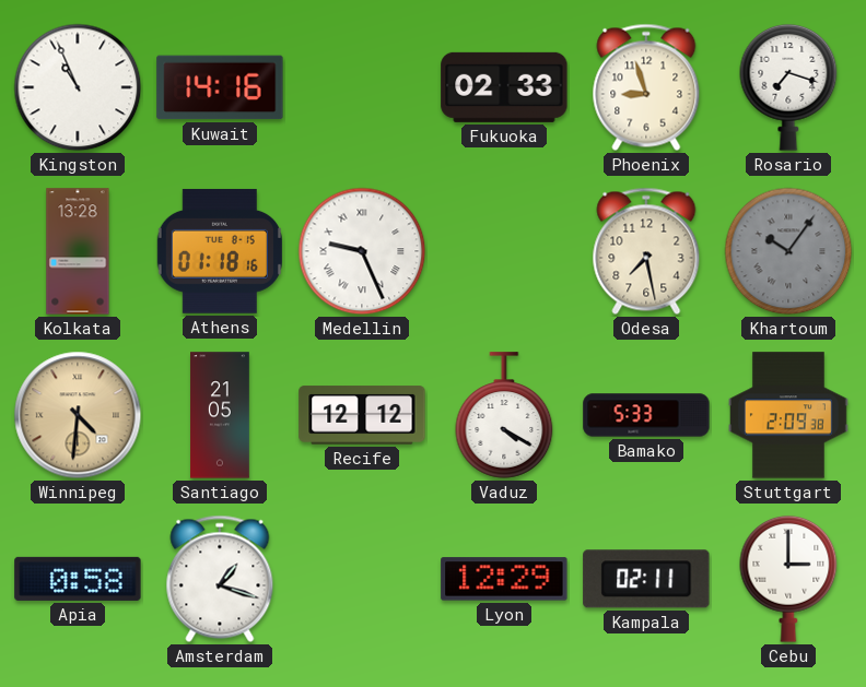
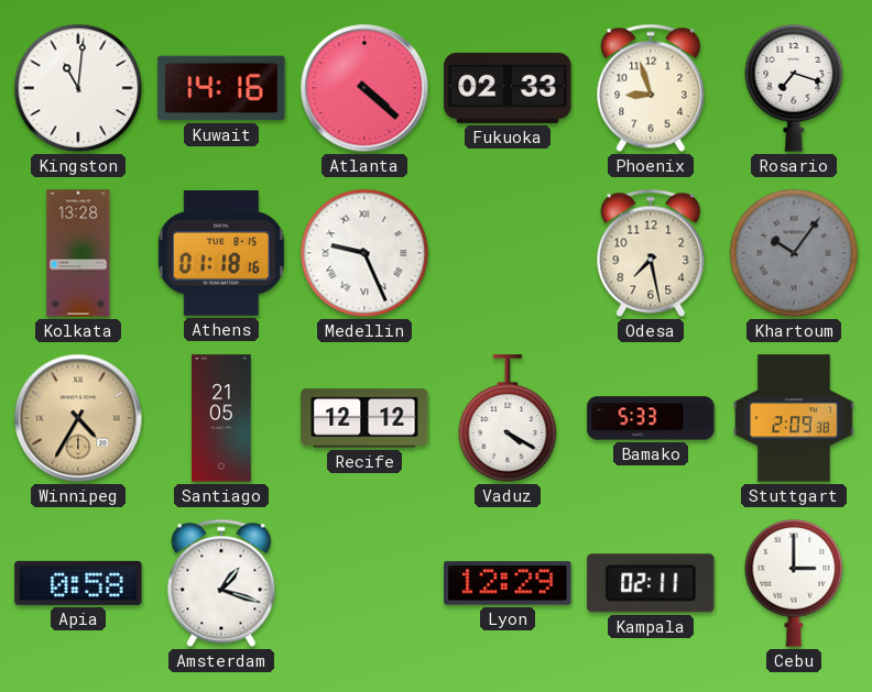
Kingston: 10:56 -> 11:01
Atlanta: none -> 4:22
Winnipeg: 4:31 -> 4:35
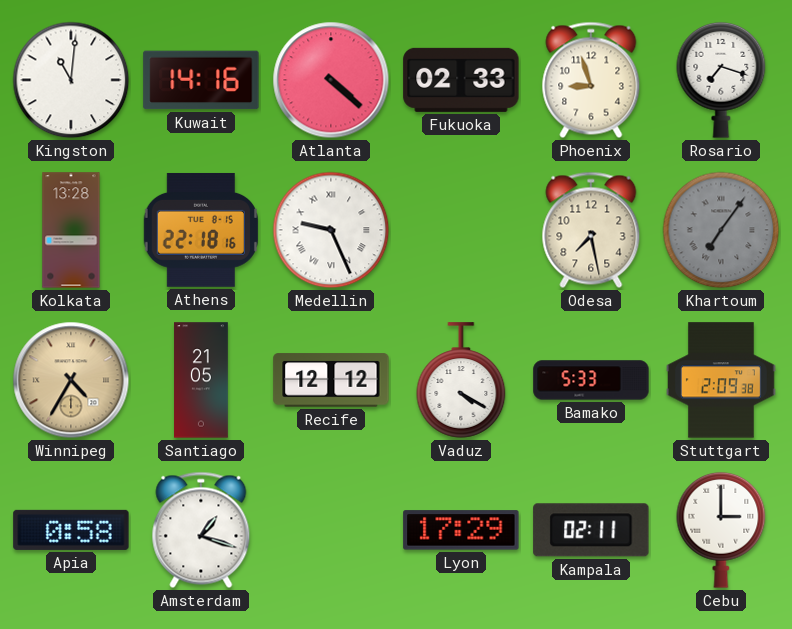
Athens: 01:18 -> 22:18
Khartoum: 10:06 -> 7:06
Lyon: 12:29 -> 17:29
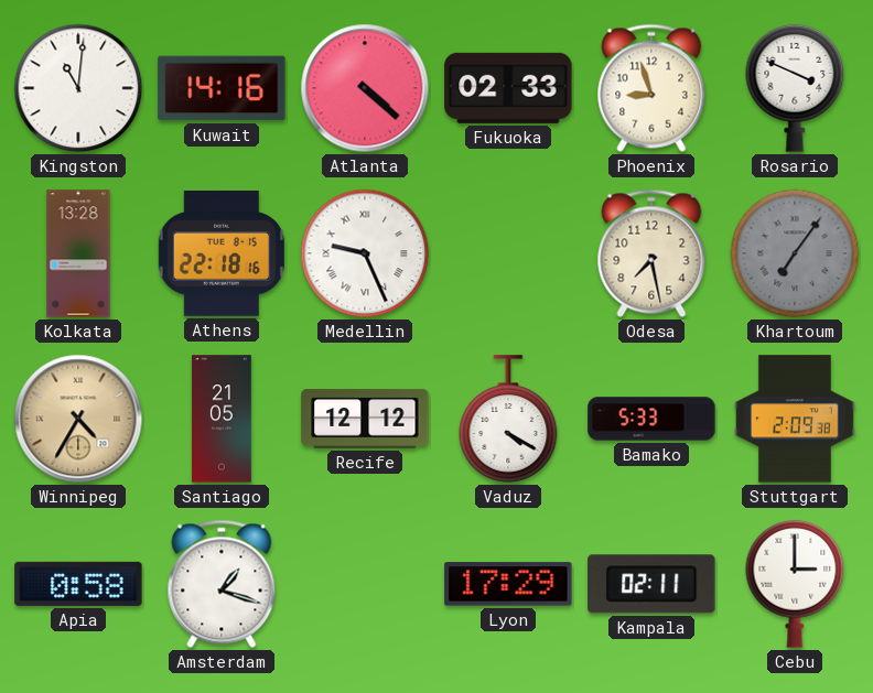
Rosario: 7:18 -> 3:49
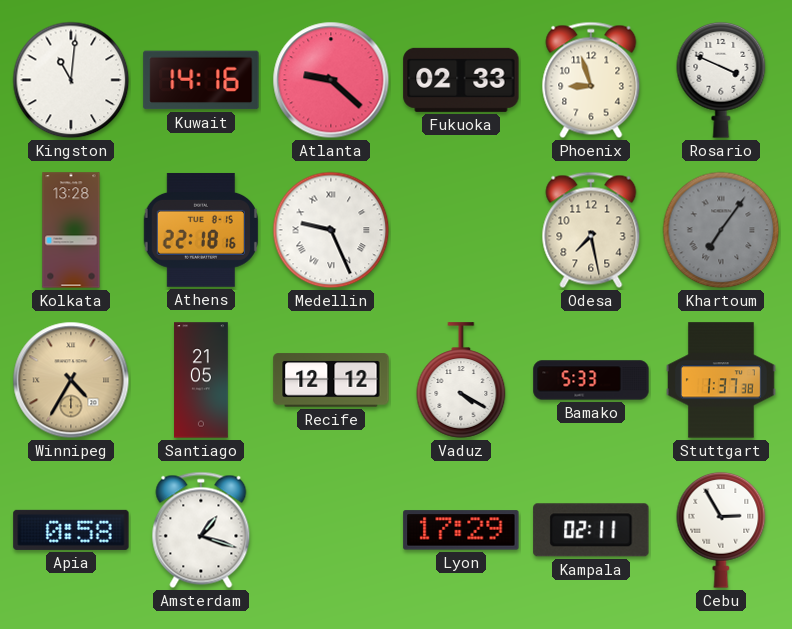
Atlanta: 4:22 -> 9:22
Stuttgart: 2:09 -> 1:37
Cebu: 3:00 -> 2:55
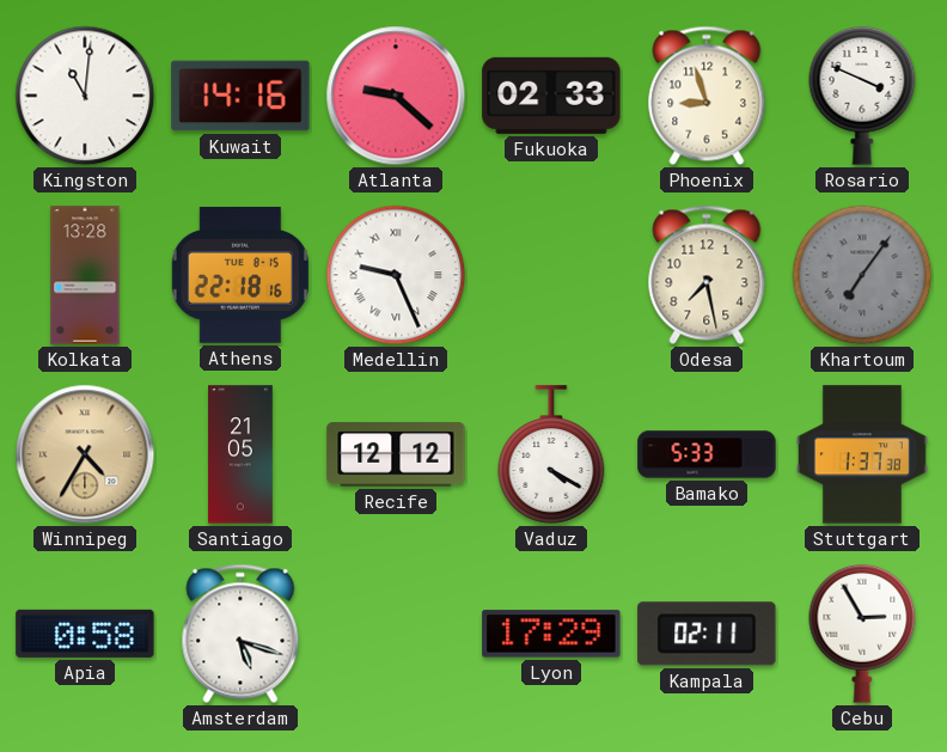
Amsterdam: 1:18 -> 5:18
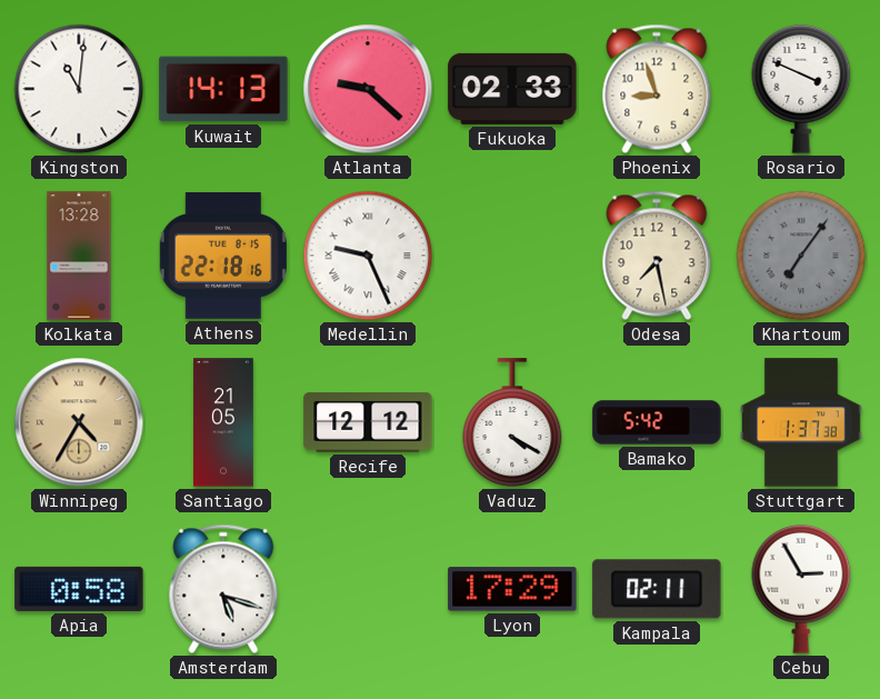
Kuwait: 14:16 -> 14:13
Bamako: 5:33 -> 5:42
